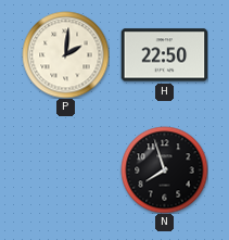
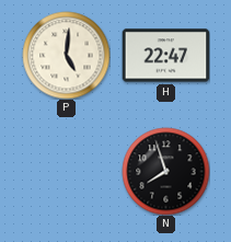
P: 2:01 -> 5:01
H: 22:50 -> 22:47
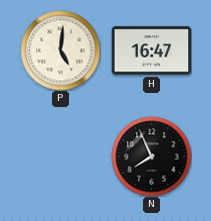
H: 22:47 -> 16:47
N: 7:57 -> 7:56
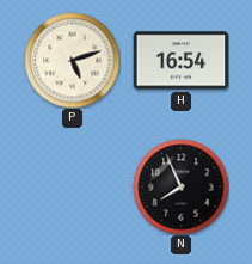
P: 5:01 -> 5:12
H: 16:47 -> 16:54
